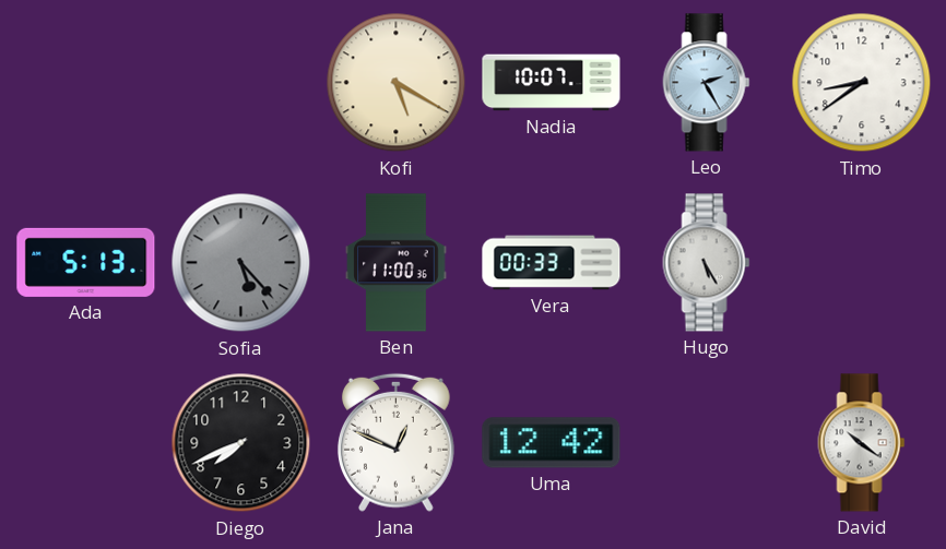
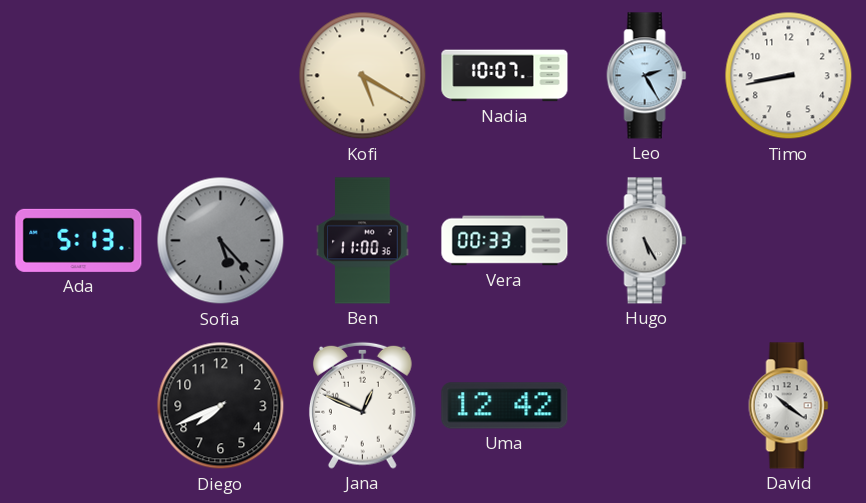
Timo: 8:39 -> 8:43
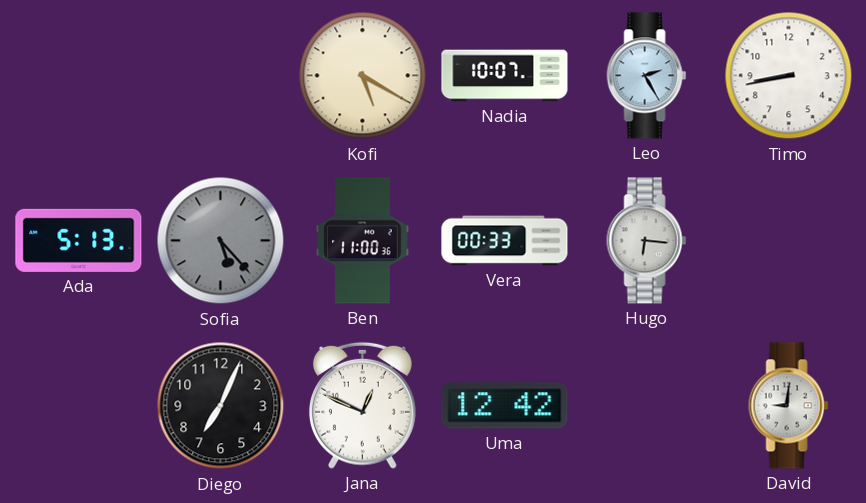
Hugo: 5:25 -> 6:16
Diego: 7:41 -> 7:04
David: 10:21 -> 9:01
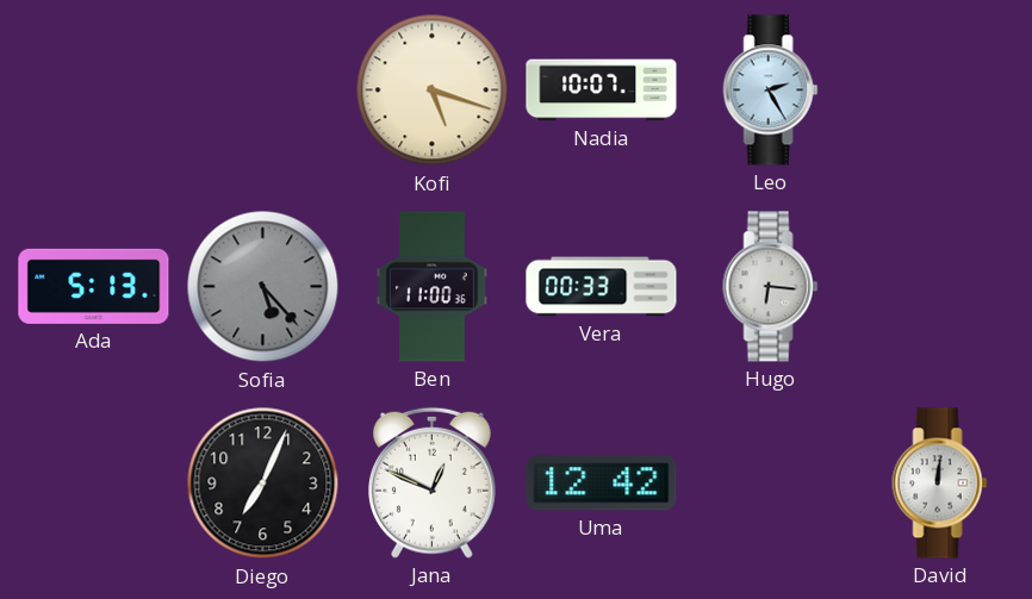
Kofi: 5:20 -> 5:18
Timo: 8:43 -> none
David: 9:01 -> 12:01
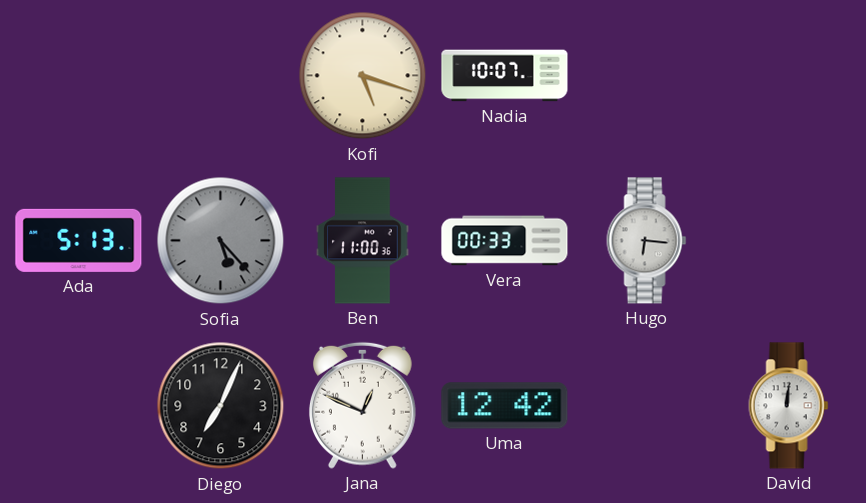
Leo: 2:25 -> none
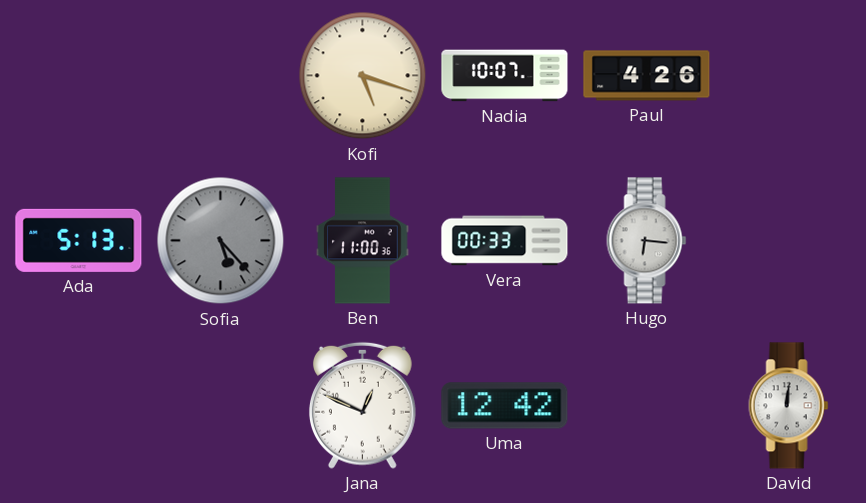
Paul: none -> 4:26
Diego: 7:04 -> none
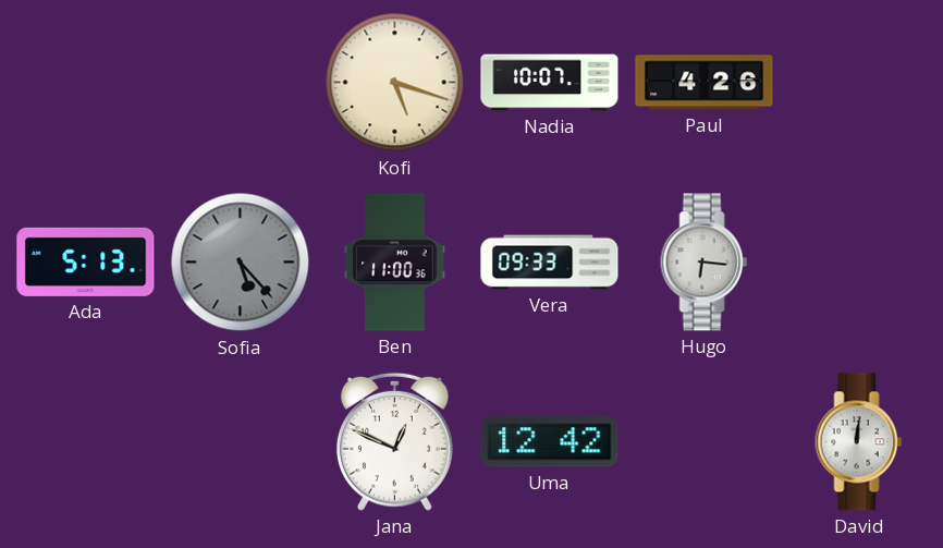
Vera: 00:33 -> 09:33
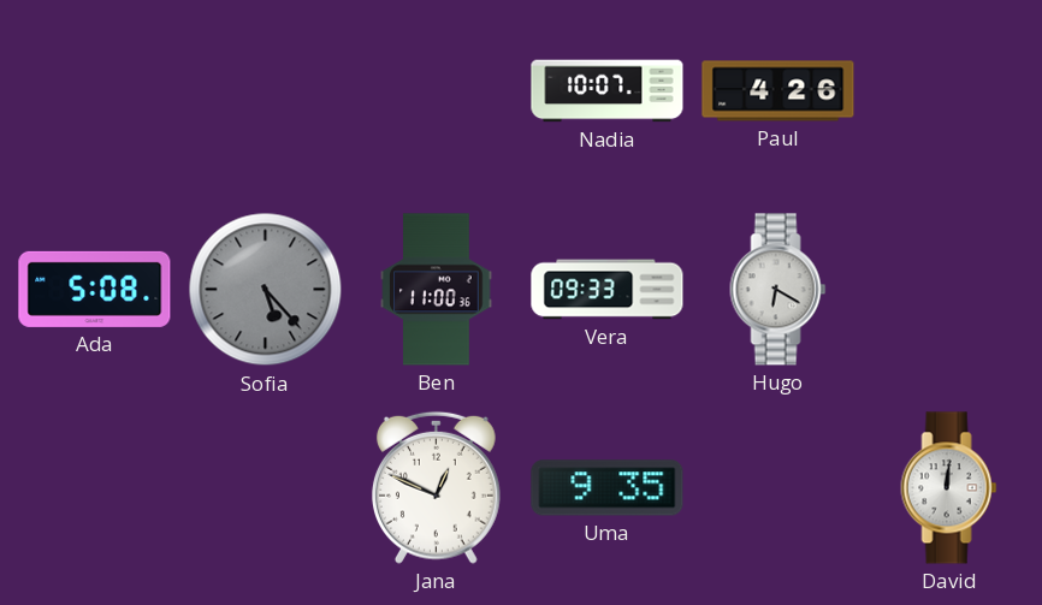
Kofi: 5:18 -> none
Ada: 5:13 -> 5:08
Hugo: 6:16 -> 6:20
Uma: 12:42 -> 9:35
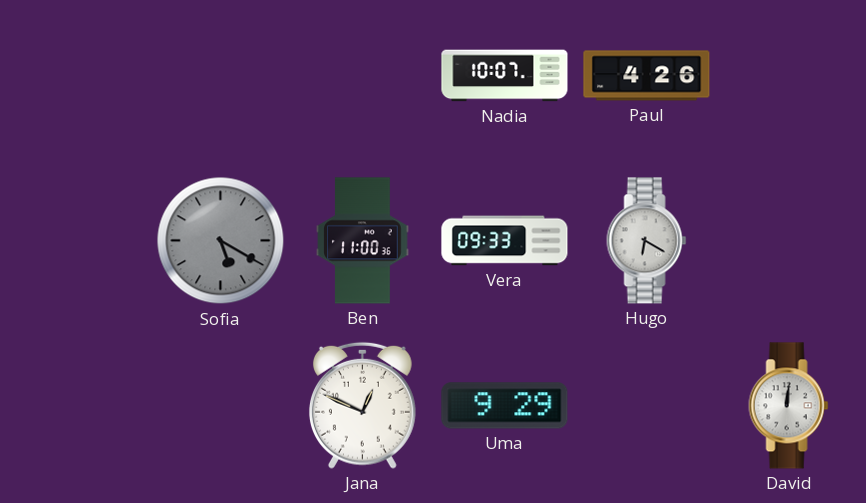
Ada: 5:08 -> none
Sofia: 5:23 -> 5:20
Uma: 9:35 -> 9:29
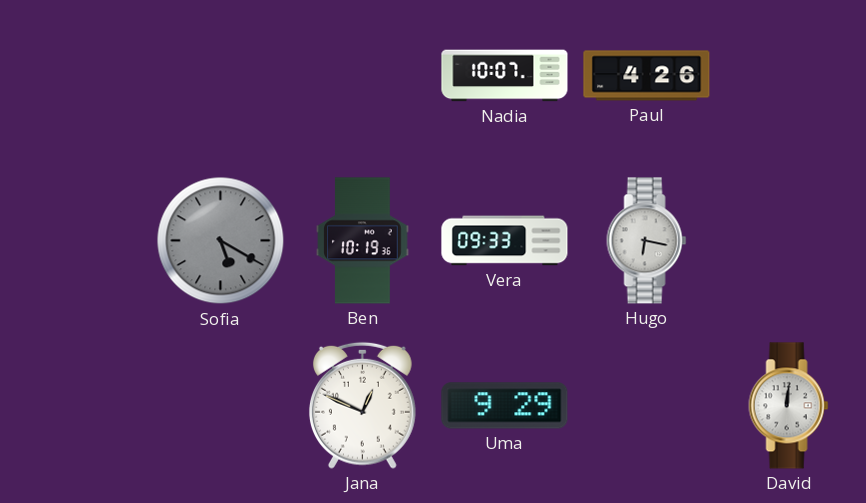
Ben: 11:00 -> 10:19
Hugo: 6:20 -> 6:17
